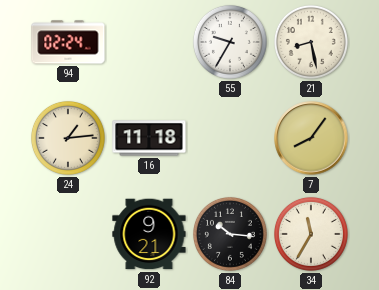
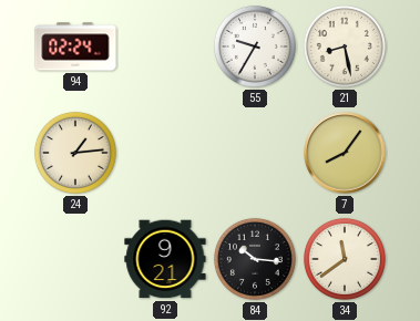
16: 11:18 -> none
34: 11:35 -> 11:39
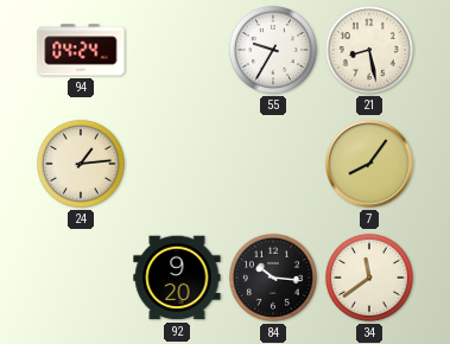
94: 02:24 -> 04:24
92: 9:21 -> 9:20
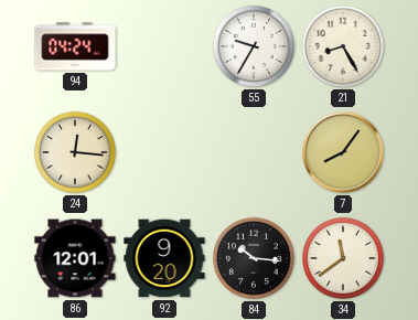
21: 8:28 -> 8:25
24: 1:14 -> 12:16
86: none -> 12:01
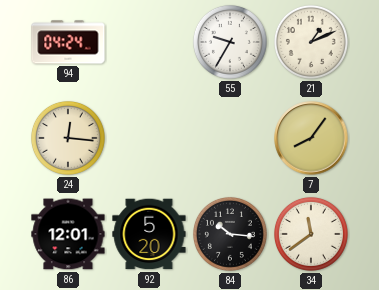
21: 8:25 -> 1:11
92: 9:20 -> 5:20
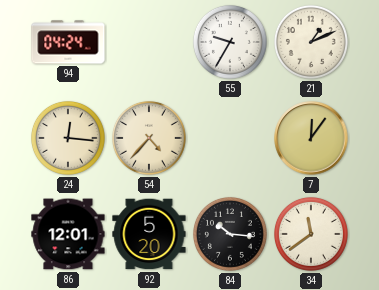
54: none -> 4:37
7: 8:06 -> 12:06
